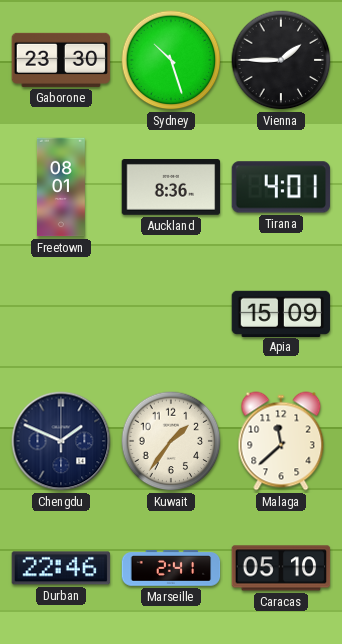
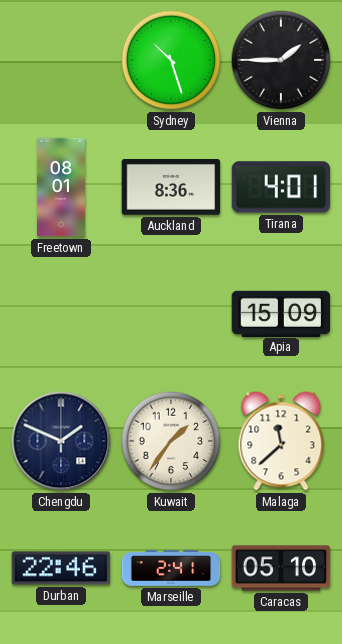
Gaborone: 23:30 -> none
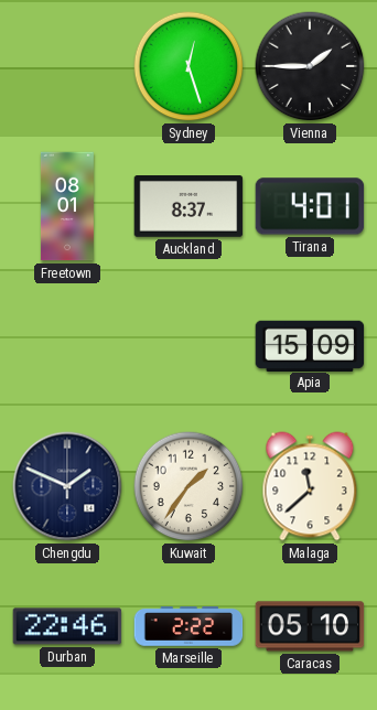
Sydney: 10:27 -> 12:27
Auckland: 8:36 -> 8:37
Marseille: 2:41 -> 2:22
